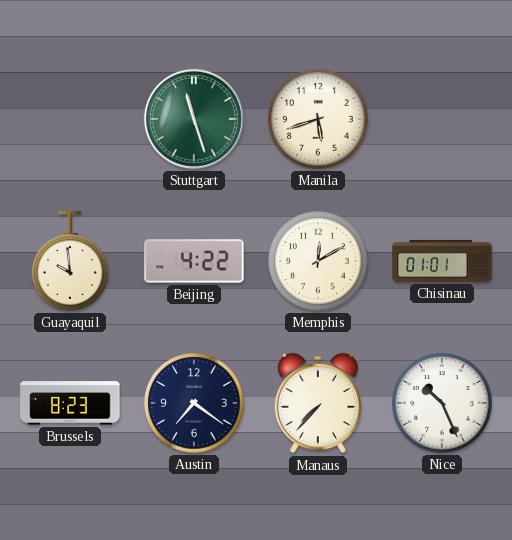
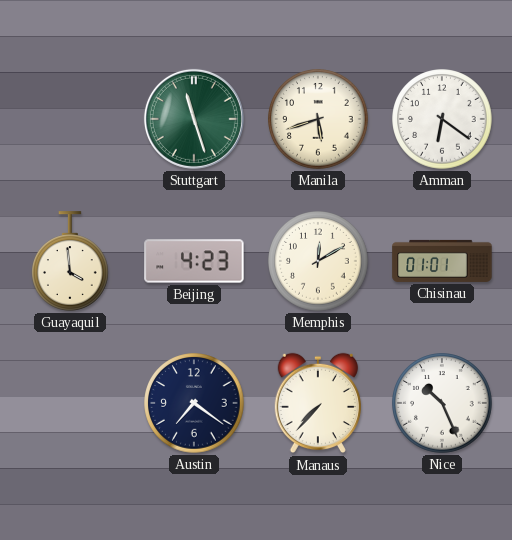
Amman: none -> 6:21
Guayaquil: 9:59 -> 3:59
Beijing: 4:22 -> 4:23
Brussels: 8:23 -> none
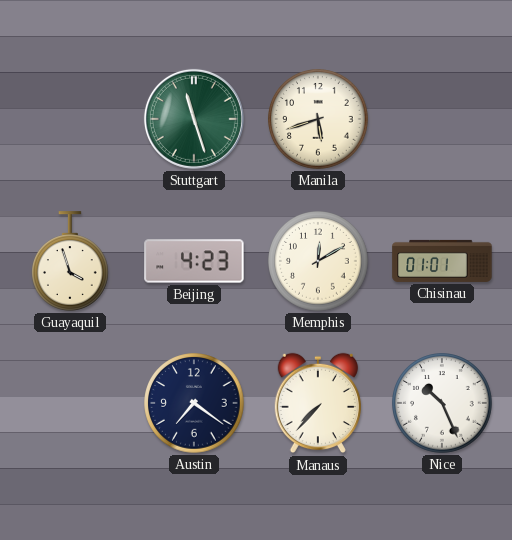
Amman: 6:21 -> none
Guayaquil: 3:59 -> 3:57
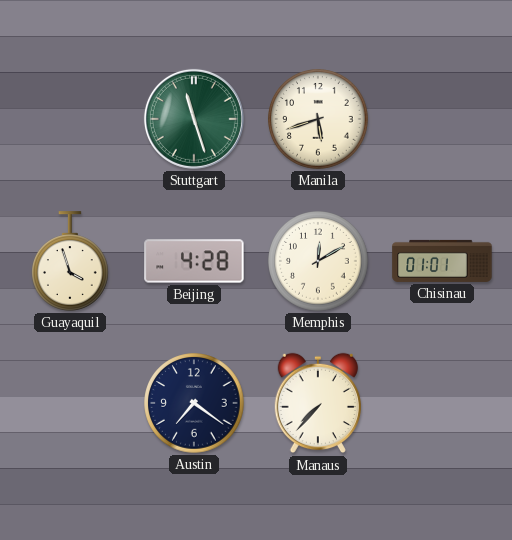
Beijing: 4:23 -> 4:28
Nice: 10:26 -> none
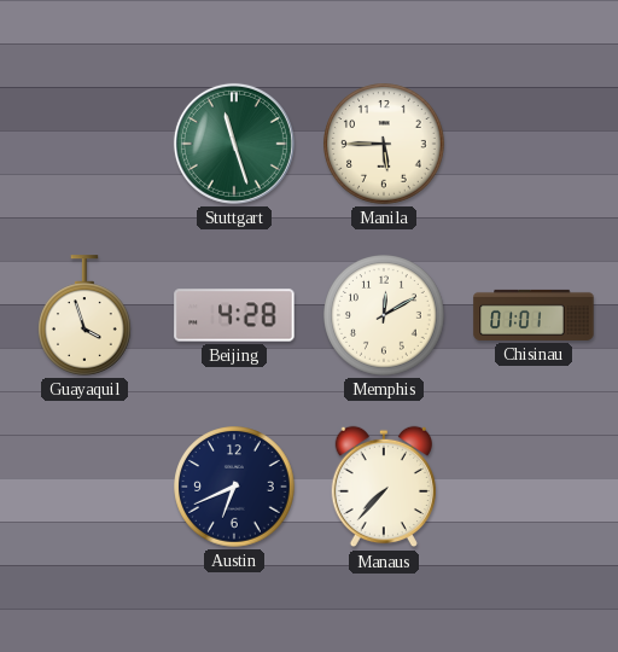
Manila: 5:42 -> 5:45
Austin: 7:21 -> 6:41
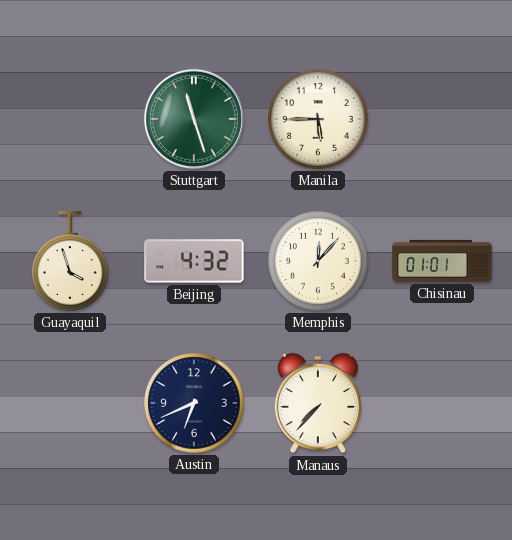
Beijing: 4:28 -> 4:32
Memphis: 12:10 -> 12:07
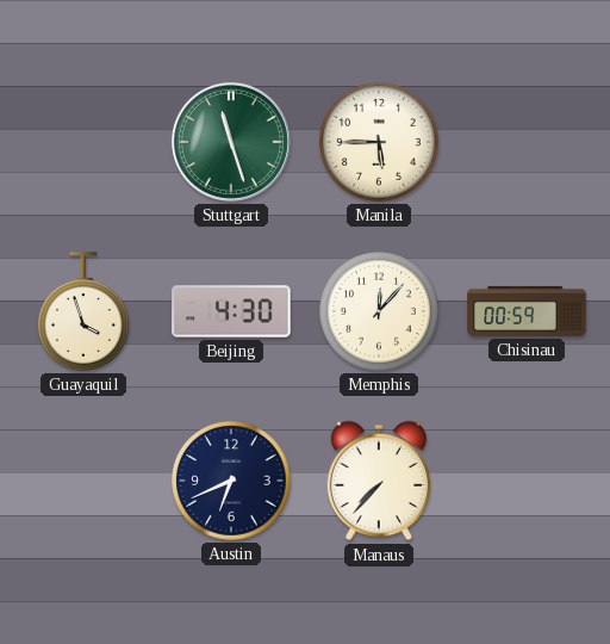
Beijing: 4:32 -> 4:30
Chisinau: 01:01 -> 00:59
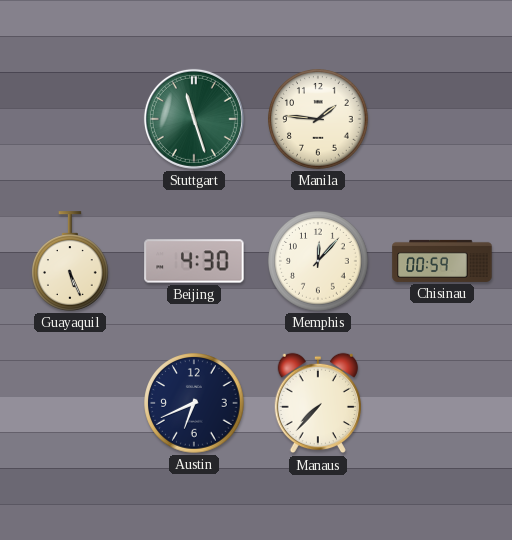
Manila: 5:45 -> 1:46
Guayaquil: 3:57 -> 5:26
